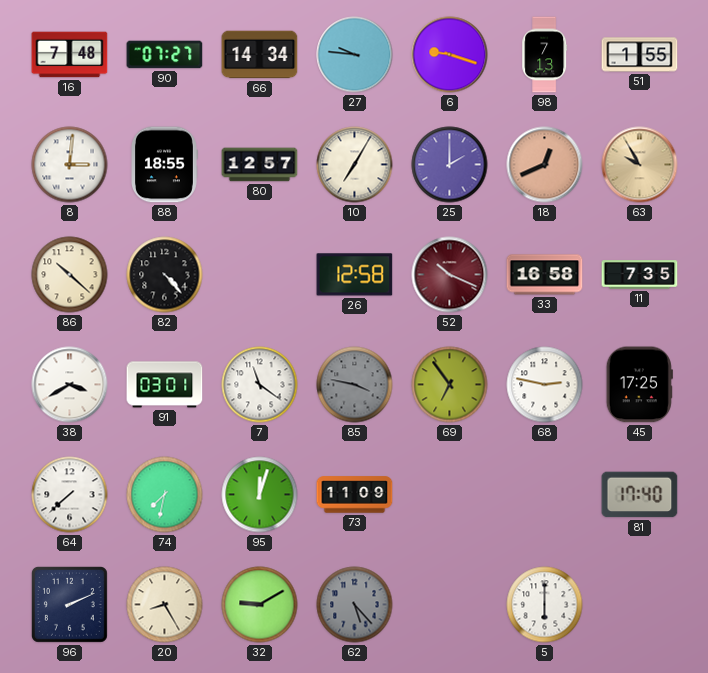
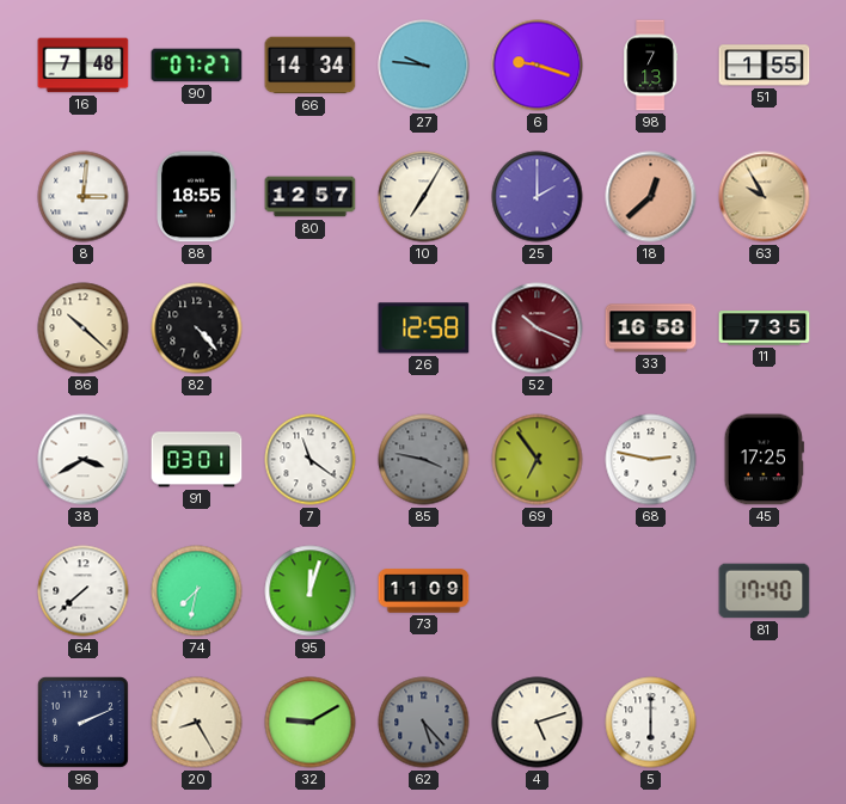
18: 12:41 -> 12:38
4: none -> 5:12
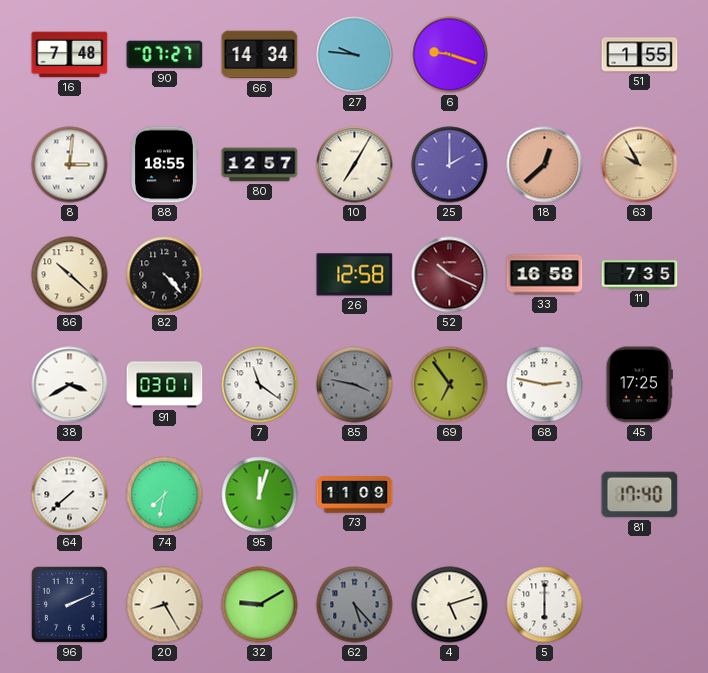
98: 7:13 -> none
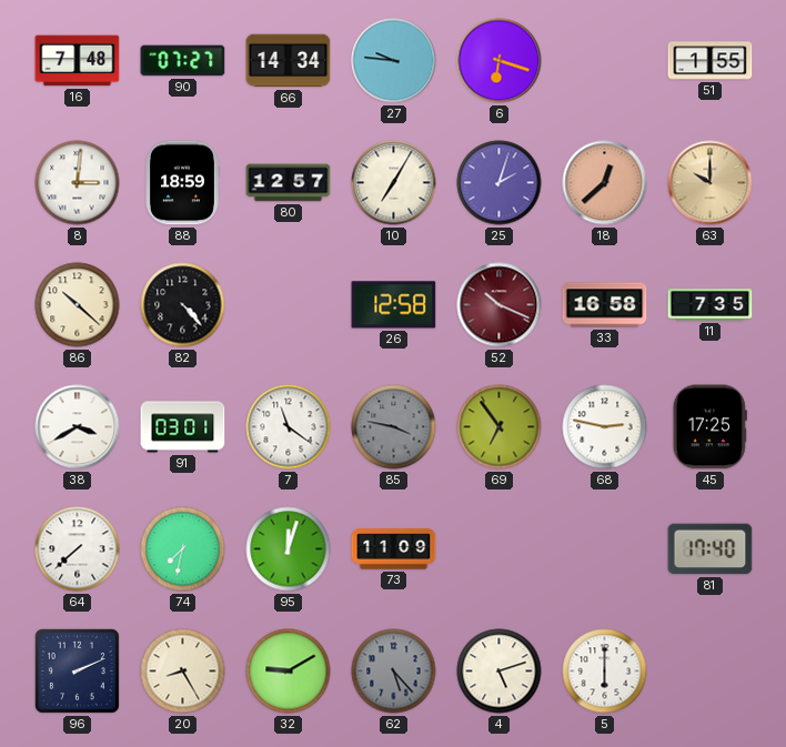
6: 9:18 -> 6:18
88: 18:55 -> 18:59
25: 2:00 -> 2:03
63: 9:55 -> 10:00
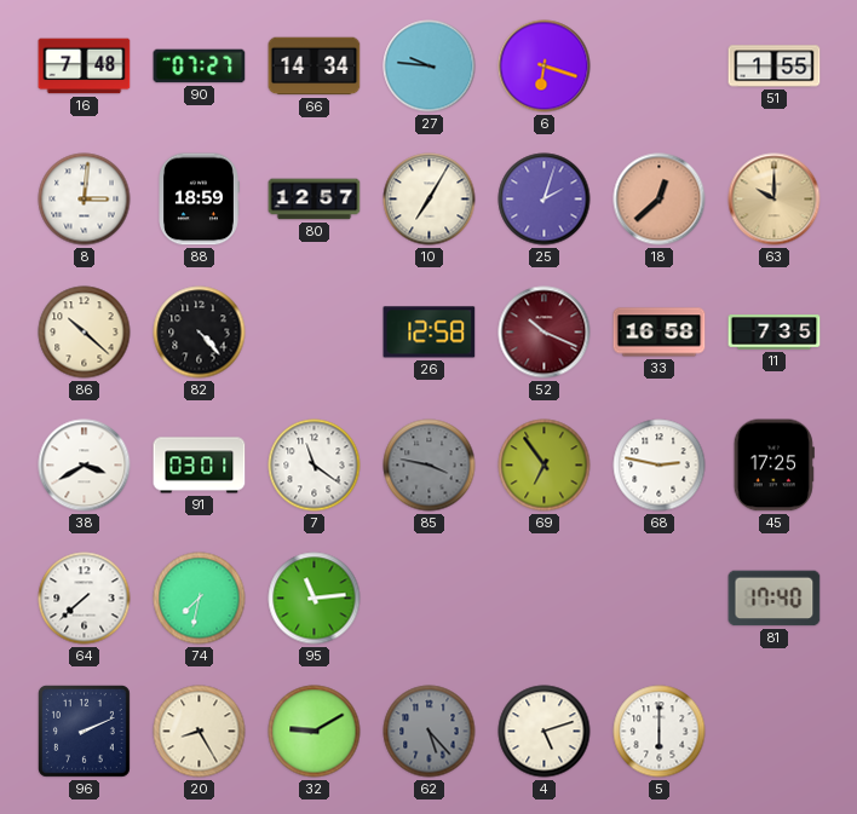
95: 12:03 -> 11:14
73: 11:09 -> none
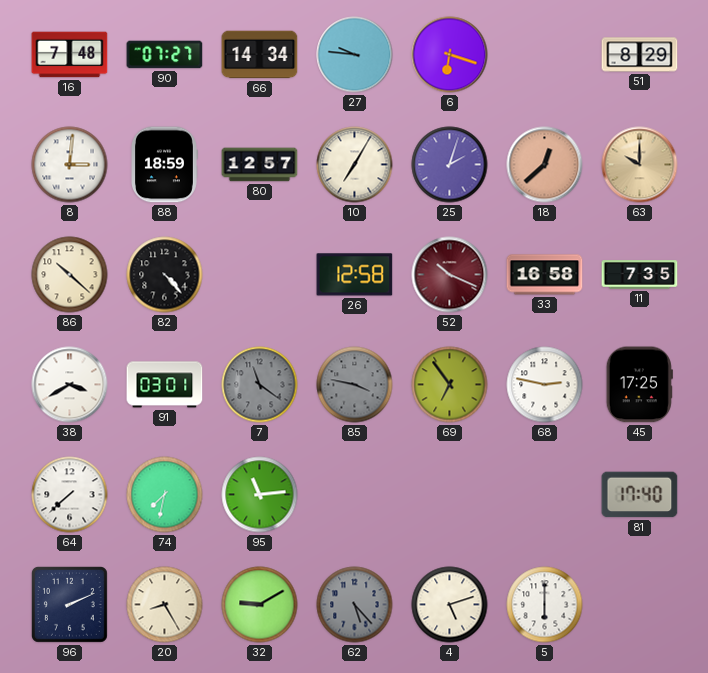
51: 1:55 -> 8:29
7 dial: white -> grey
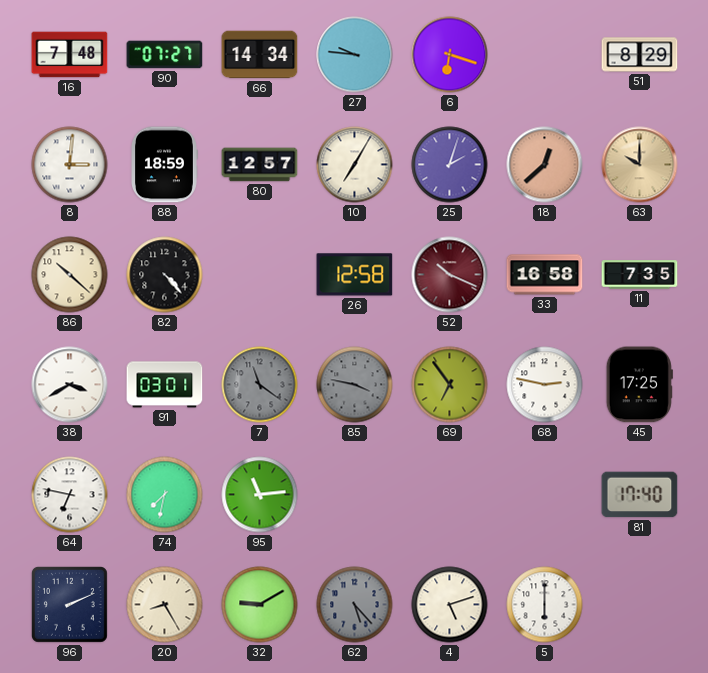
64: 7:38 -> 6:47
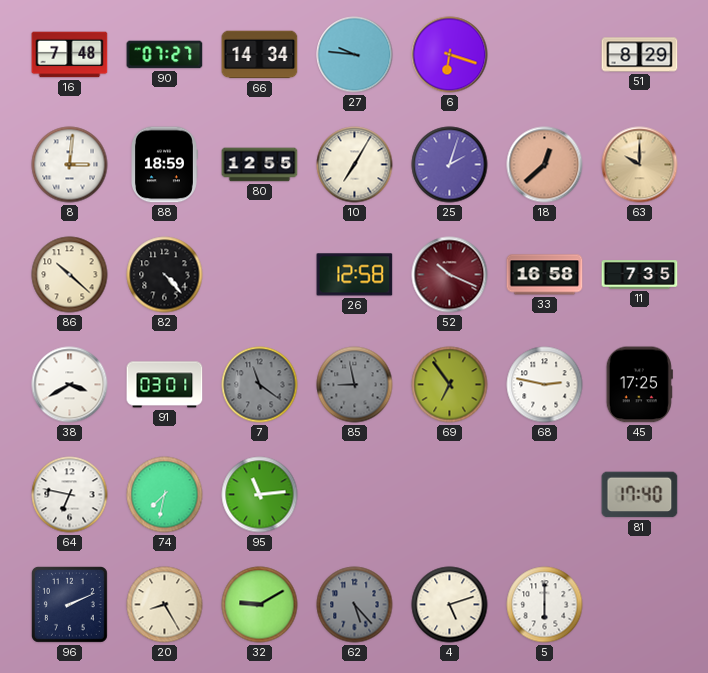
80: 12:57 -> 12:55
85: 3:47 -> 8:58
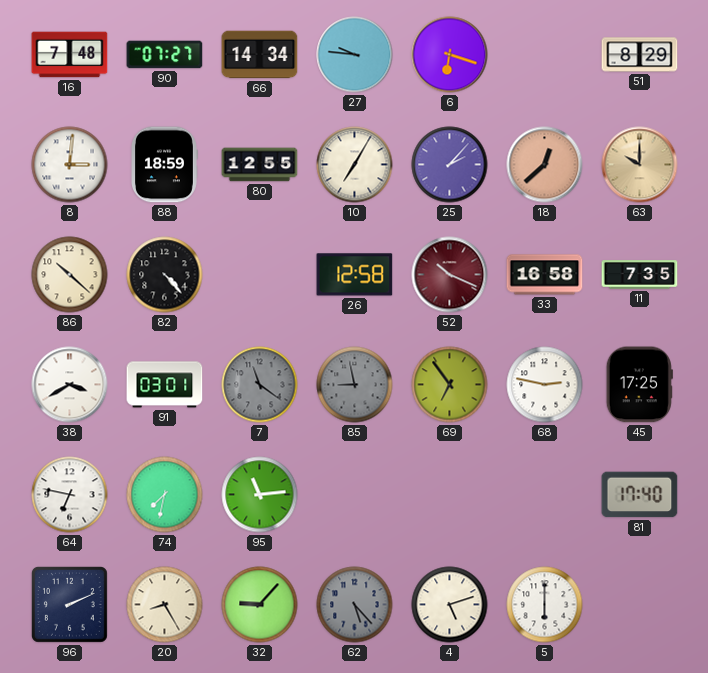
25: 2:03 -> 2:07
32: 9:10 -> 9:07
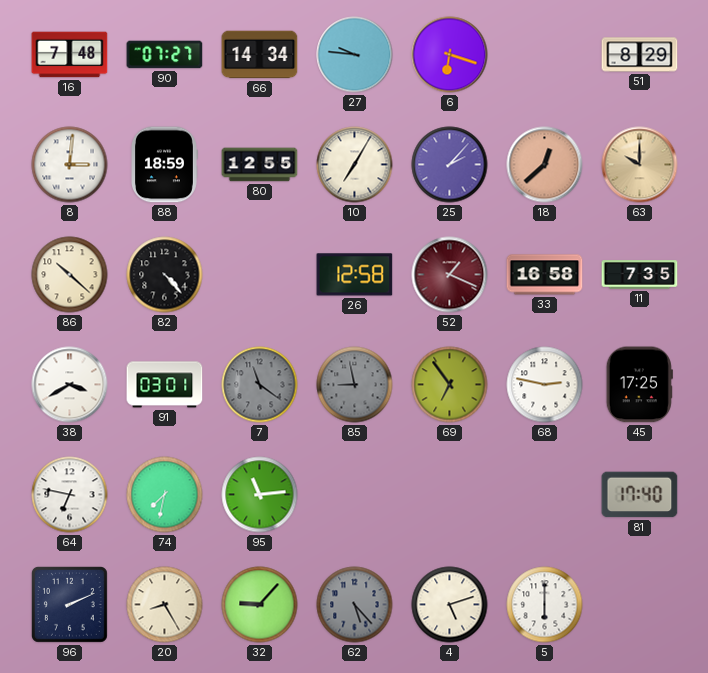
52: 10:19 -> 1:19
